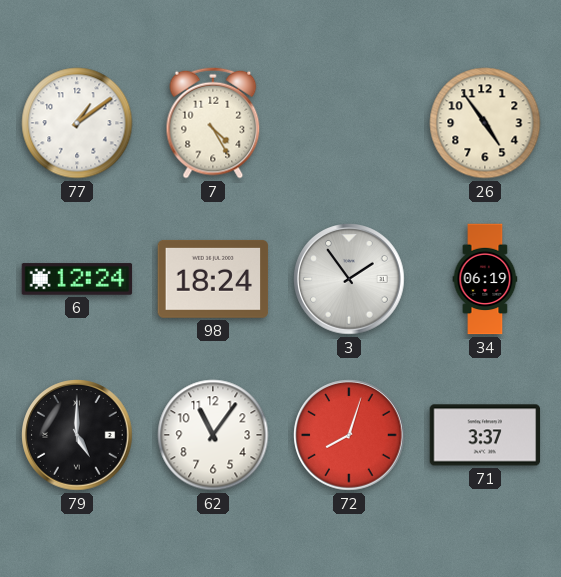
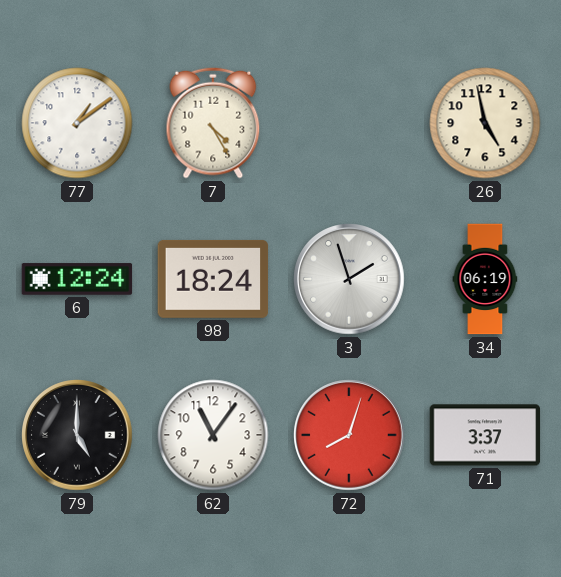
26: 4:54 -> 4:58
3: 1:54 -> 1:57
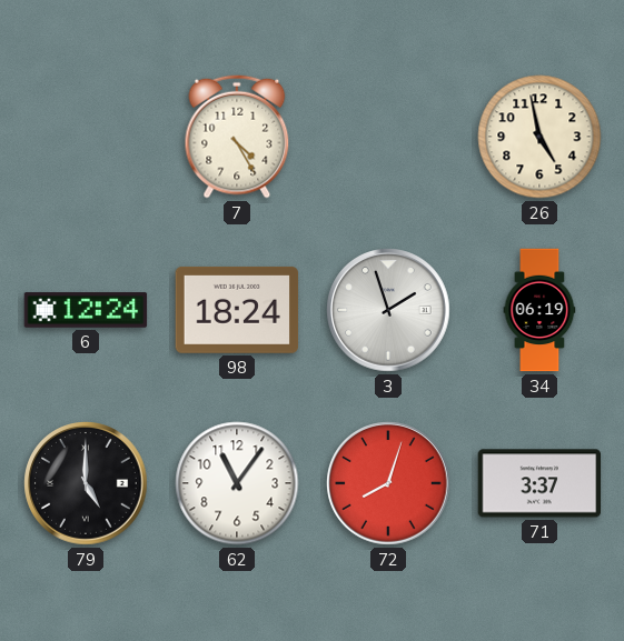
77: 1:09 -> none
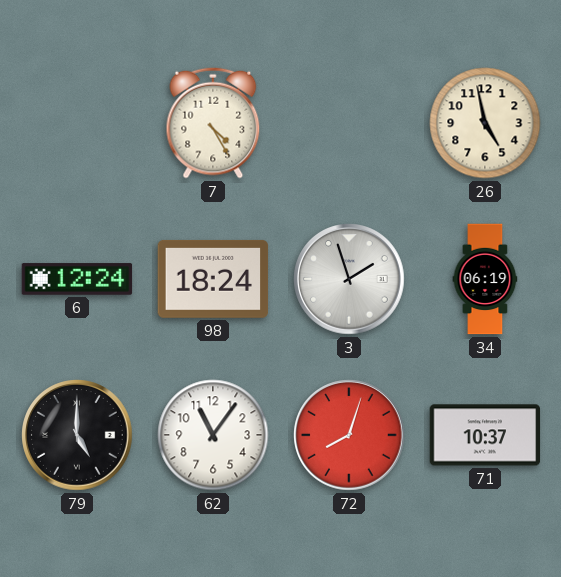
71: 3:37 -> 10:37
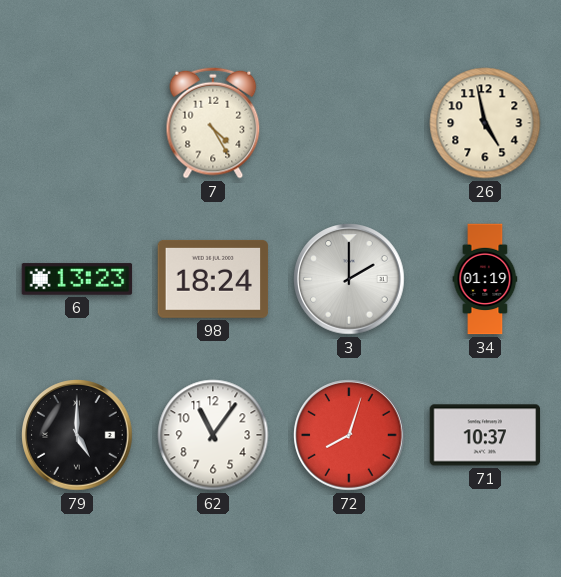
6: 12:24 -> 13:23
3: 1:57 -> 2:00
34: 06:19 -> 01:19
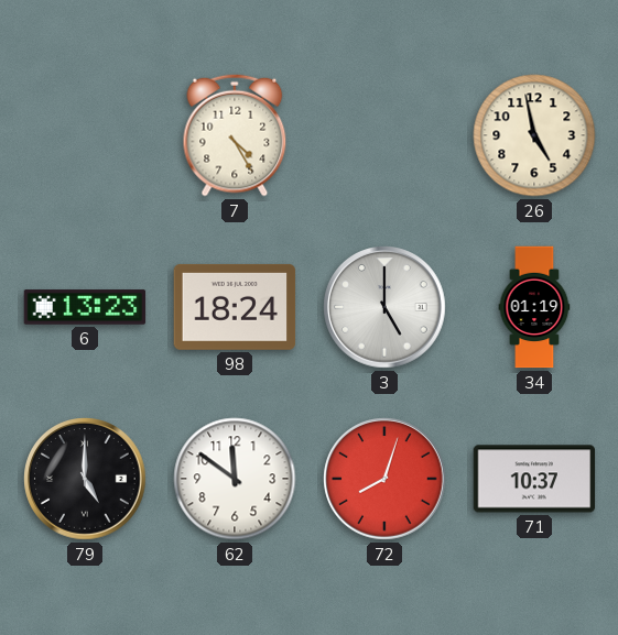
3: 2:00 -> 5:00
62: 11:06 -> 11:51
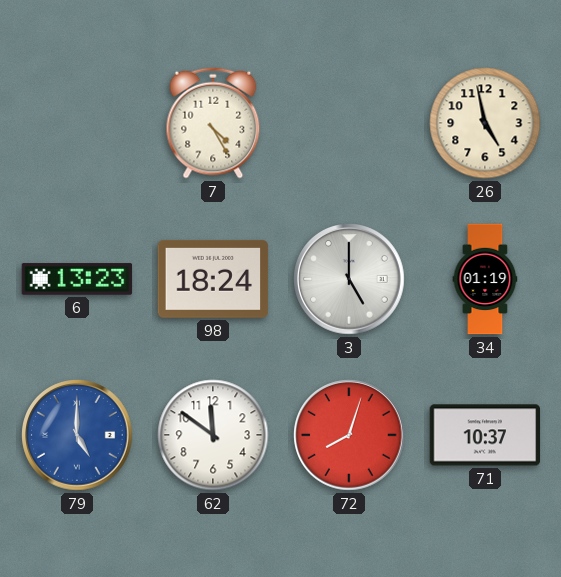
79 dial: black -> blue
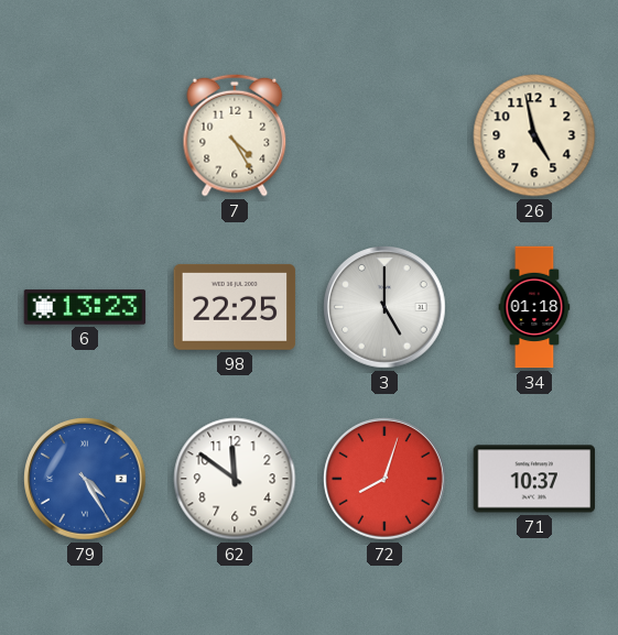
98: 18:24 -> 22:25
34: 01:19 -> 01:18
79: 5:00 -> 4:25
